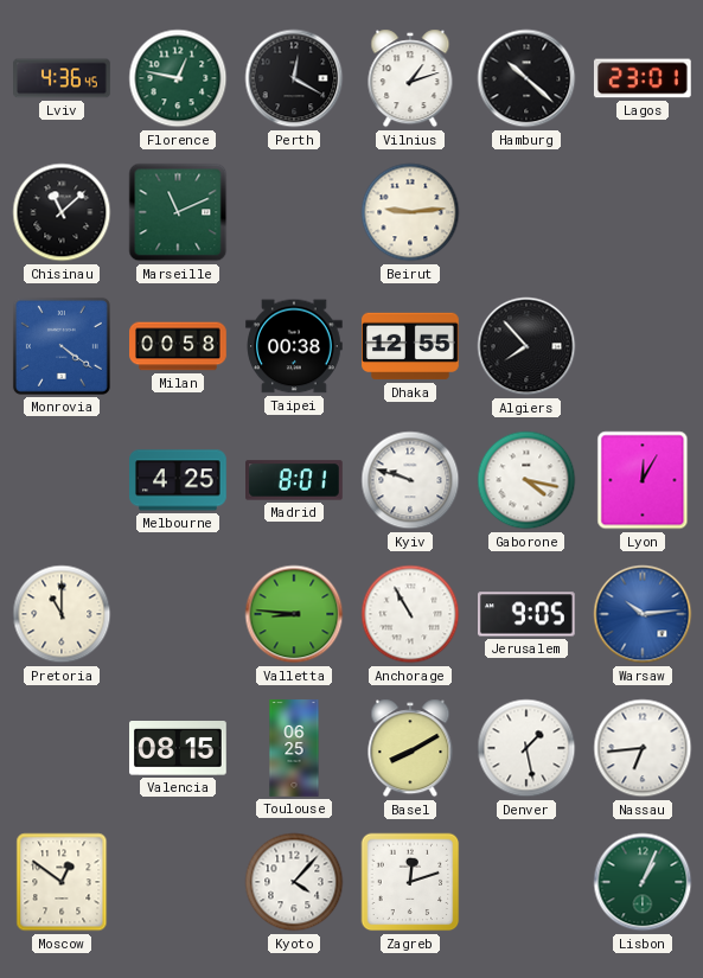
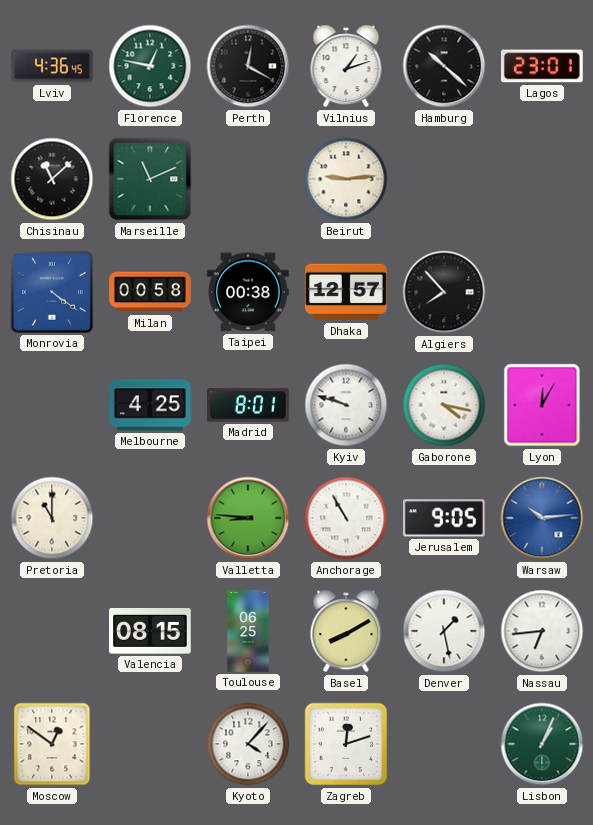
Dhaka: 12:55 -> 12:57
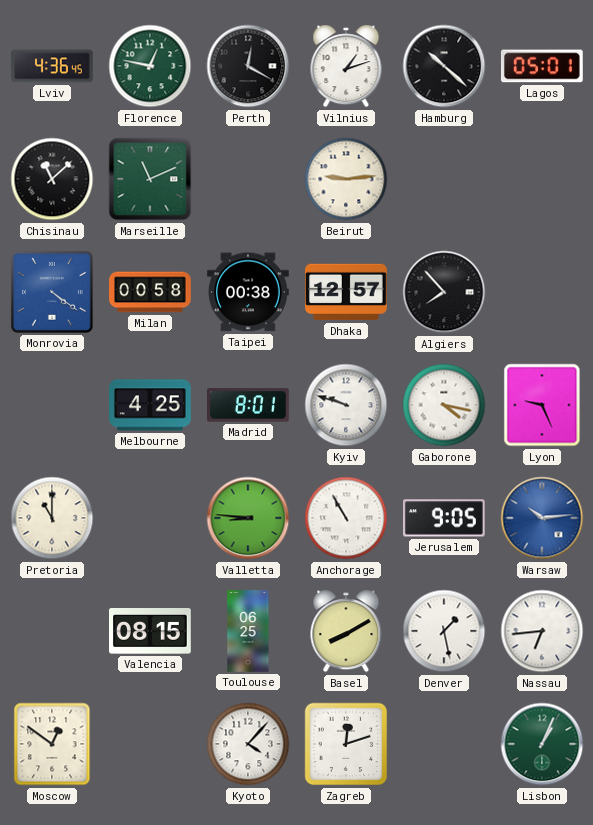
Lagos: 23:01 -> 05:01
Lyon: 12:05 -> 9:26
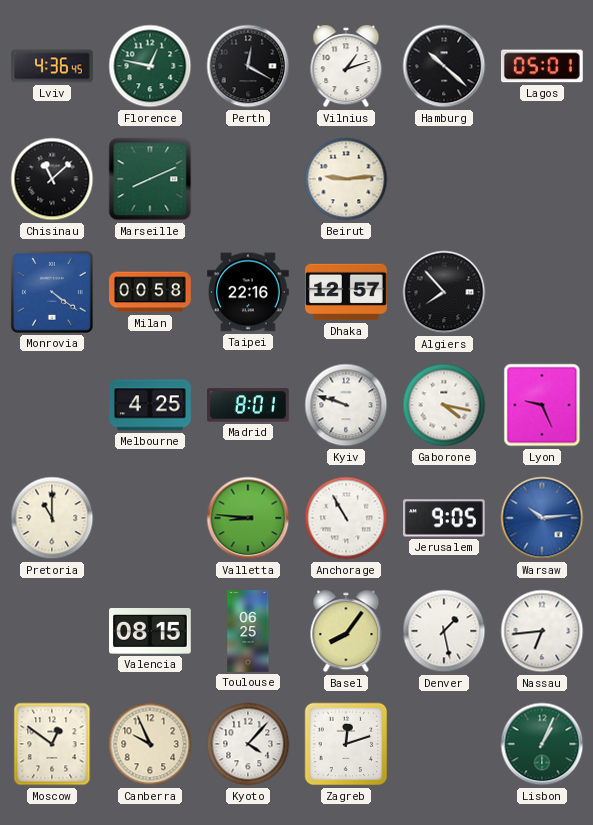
Marseille: 11:11 -> 8:11
Taipei: 00:38 -> 22:16
Basel: 8:10 -> 8:06
Canberra: none -> 9:56
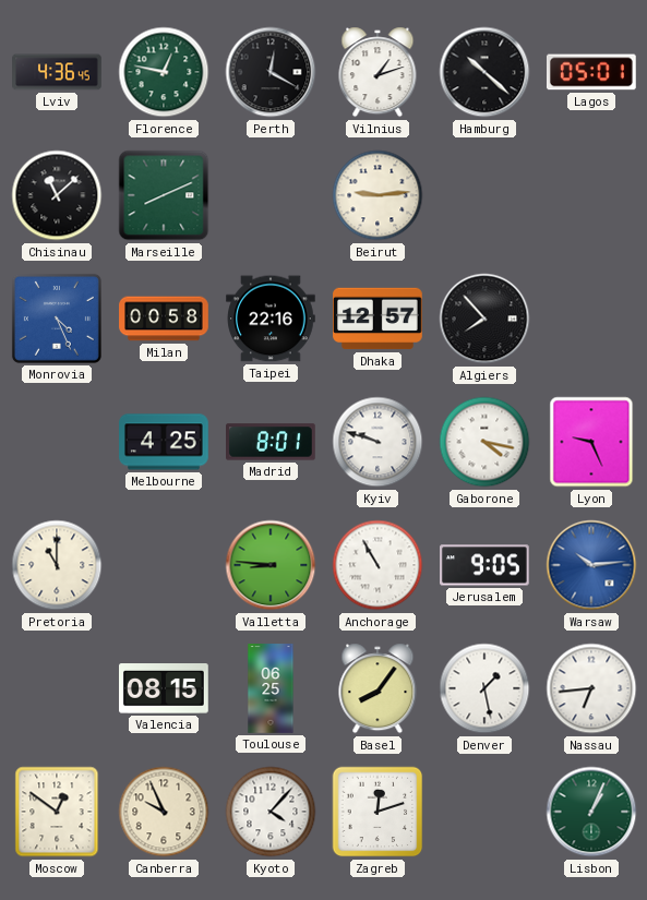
Monrovia: 4:21 -> 4:26
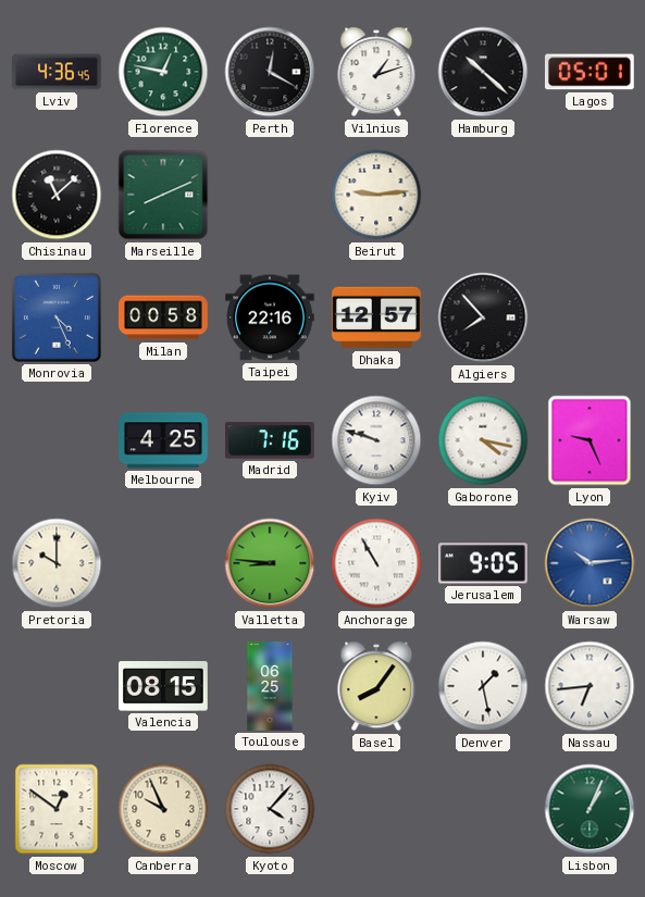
Madrid: 8:01 -> 7:16
Pretoria: 11:00 -> 10:00
Zagreb: 12:12 -> none
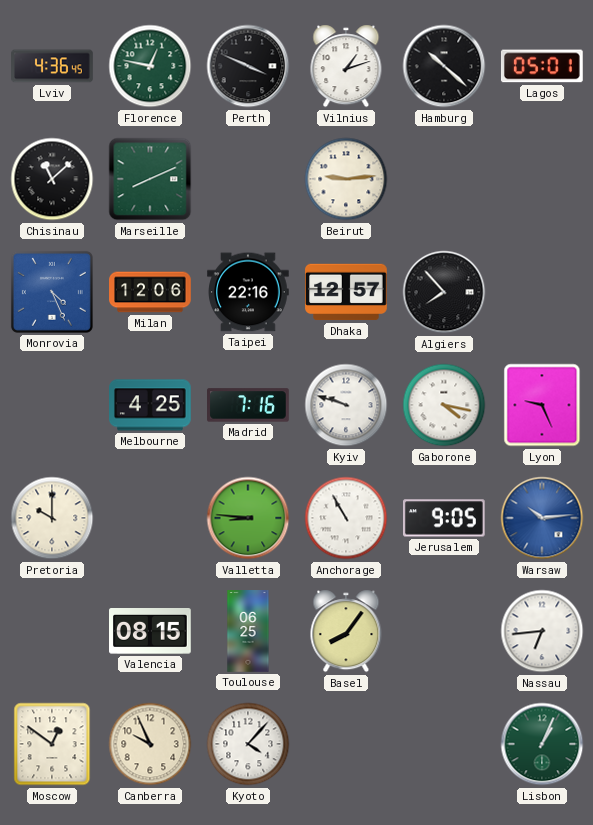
Perth: 12:20 -> 3:49
Milan: 00:58 -> 12:06
Denver: 1:28 -> none
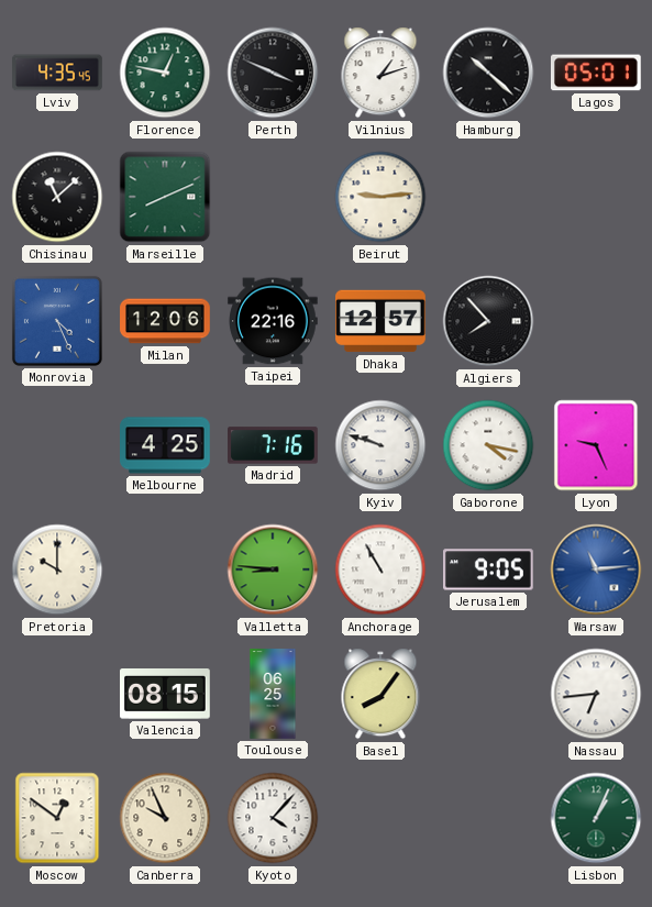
Lviv: 4:36 -> 4:35
Warsaw: 10:14 -> 11:14
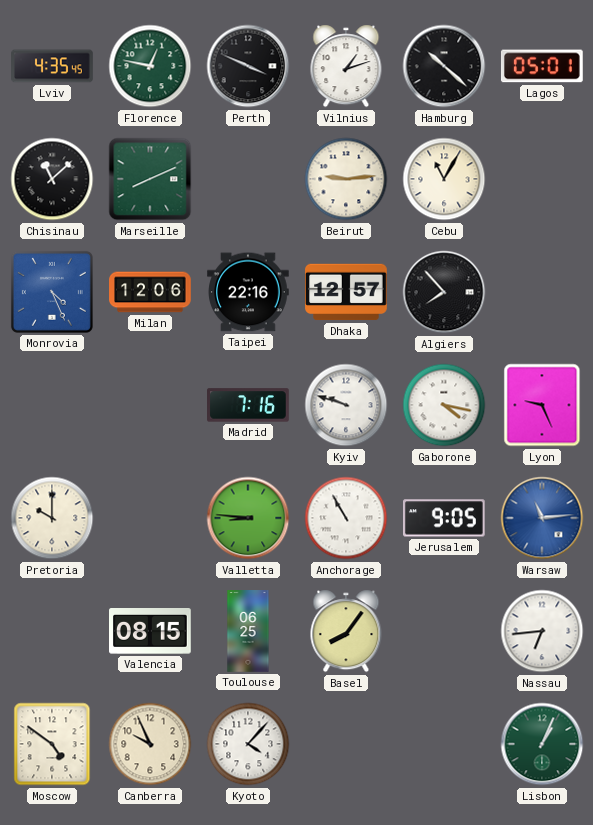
Cebu: none -> 11:05
Melbourne: 4:25 -> none
Moscow: 12:51 -> 4:51
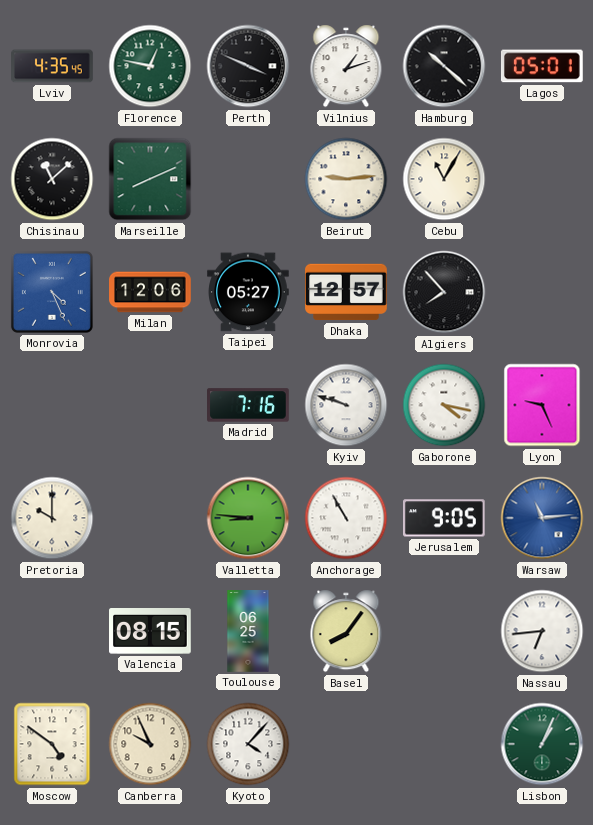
Taipei: 22:16 -> 05:27
